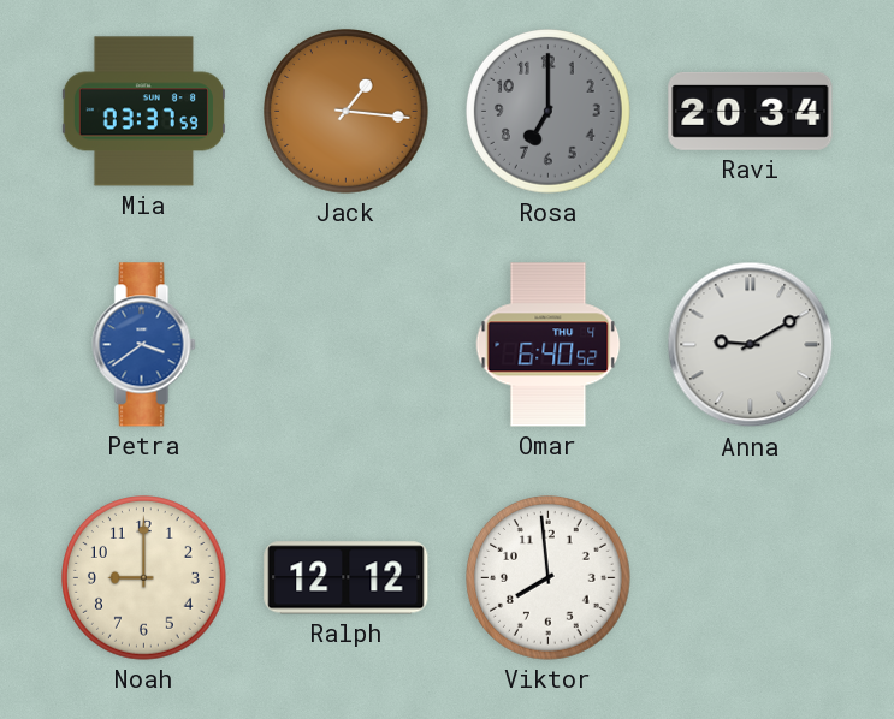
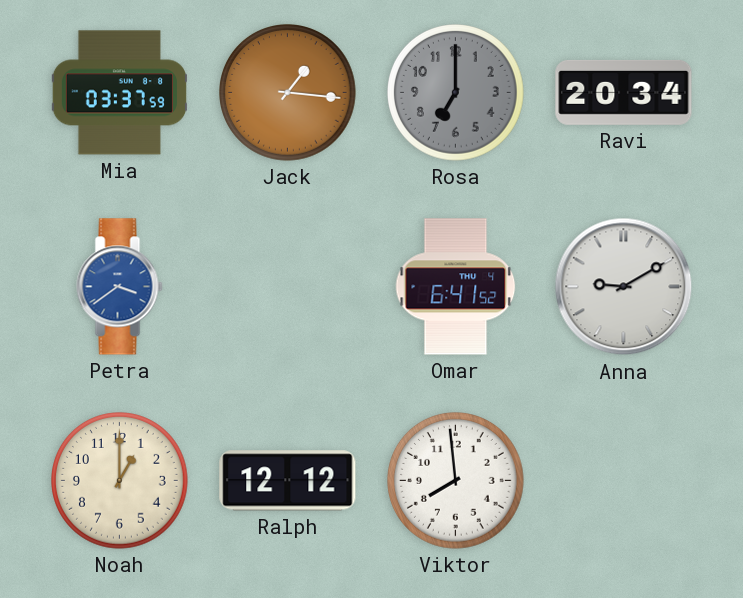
Omar: 6:40 -> 6:41
Noah: 9:00 -> 1:00
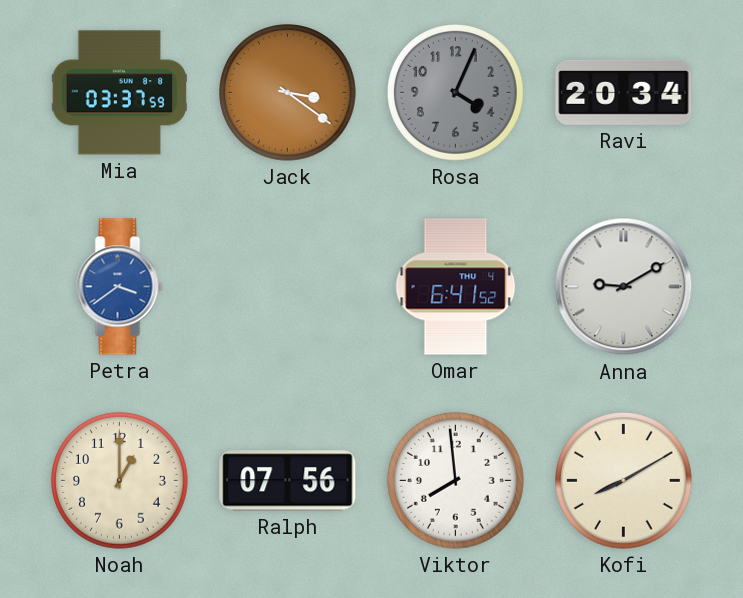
Jack: 1:16 -> 3:21
Rosa: 7:00 -> 4:04
Ralph: 12:12 -> 07:56
Kofi: none -> 8:10
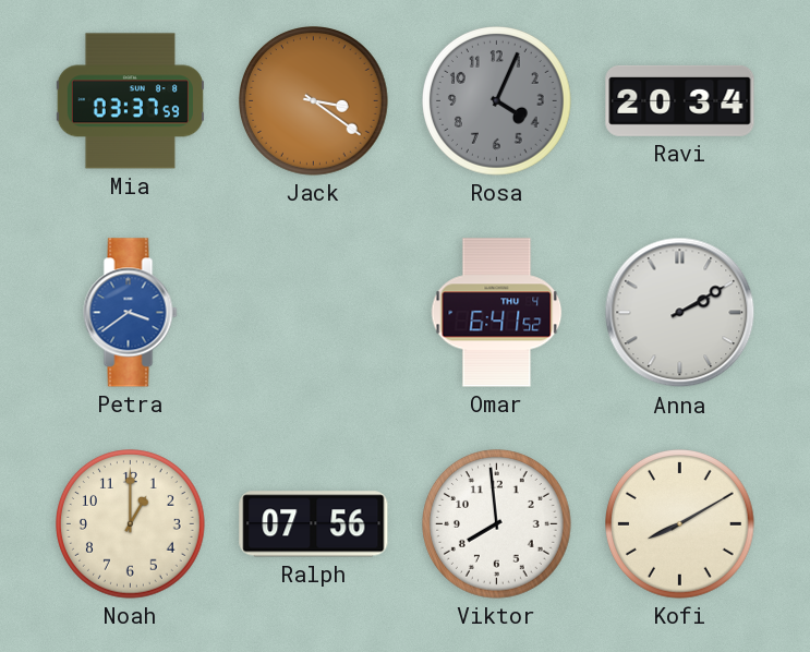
Anna: 9:10 -> 2:10
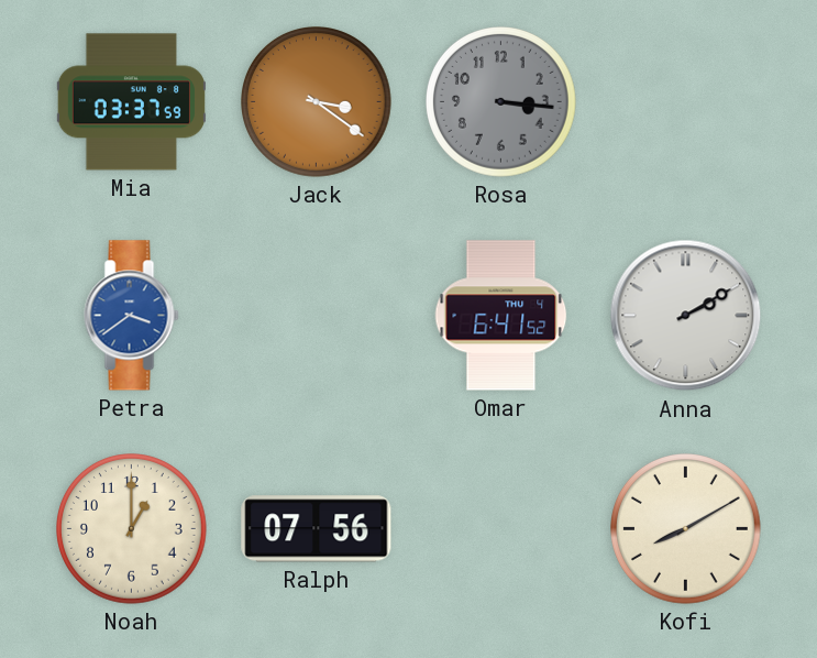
Rosa: 4:04 -> 3:16
Ravi: 20:34 -> none
Viktor: 7:59 -> none
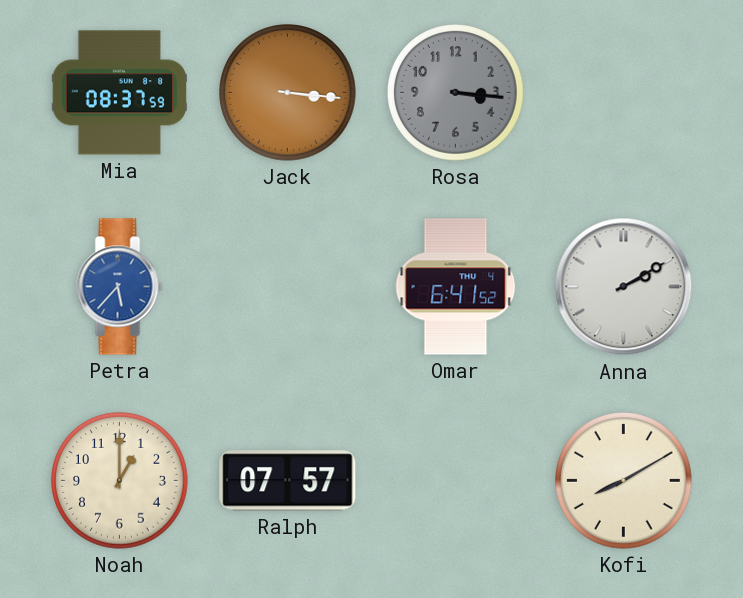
Mia: 03:37 -> 08:37
Jack: 3:21 -> 3:16
Petra: 3:39 -> 5:37
Ralph: 07:56 -> 07:57
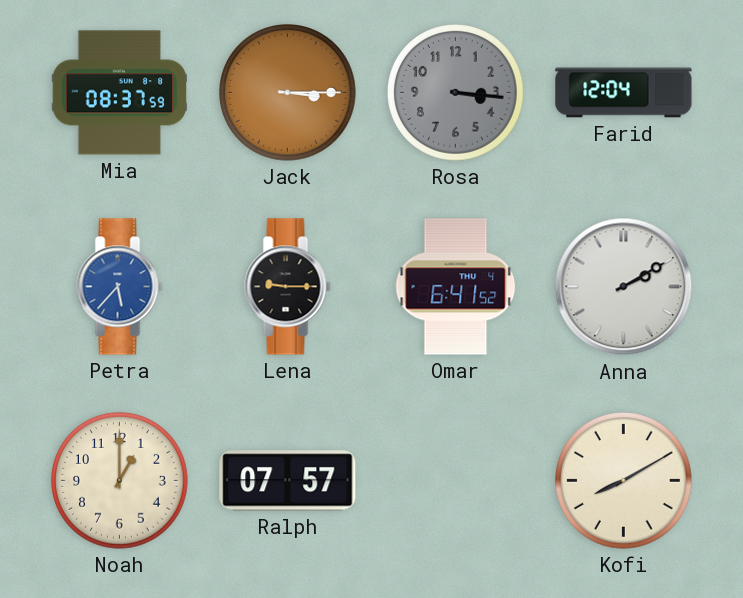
Jack: 3:16 -> 3:15
Farid: none -> 12:04
Lena: none -> 9:15
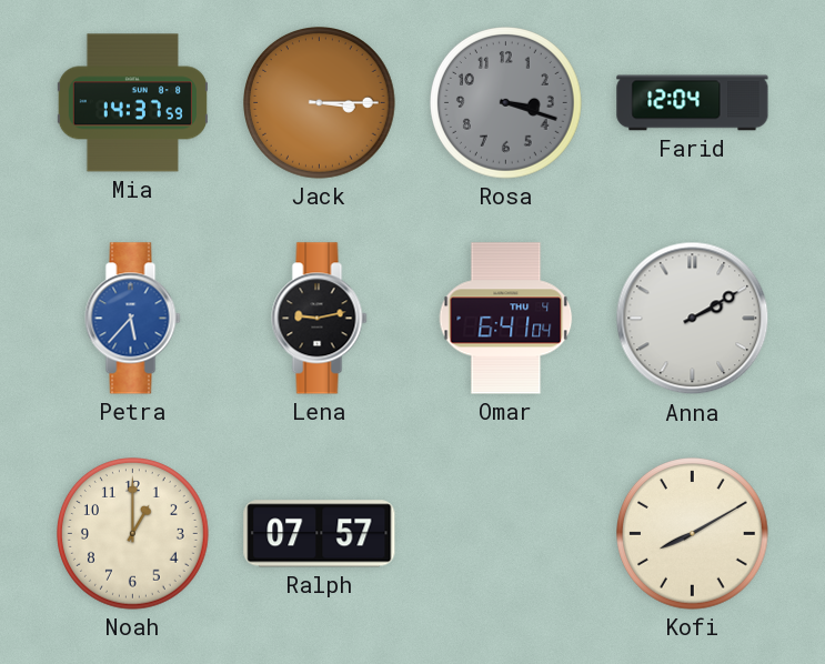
Mia: 08:37 -> 14:37
Rosa: 3:16 -> 3:18
Lena: 9:15 -> 9:13
Omar: 6:41:52 -> 6:41:04
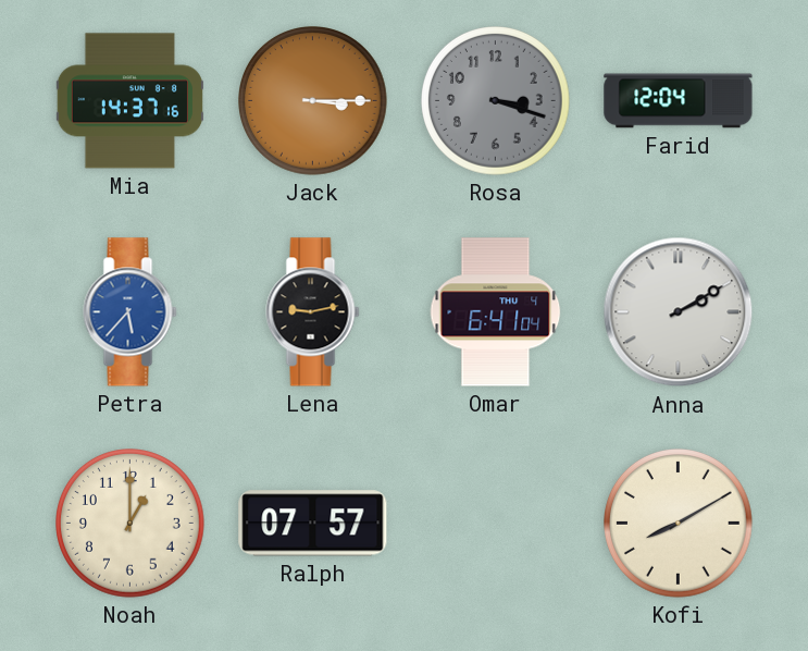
Mia: 14:37:59 -> 14:37:16
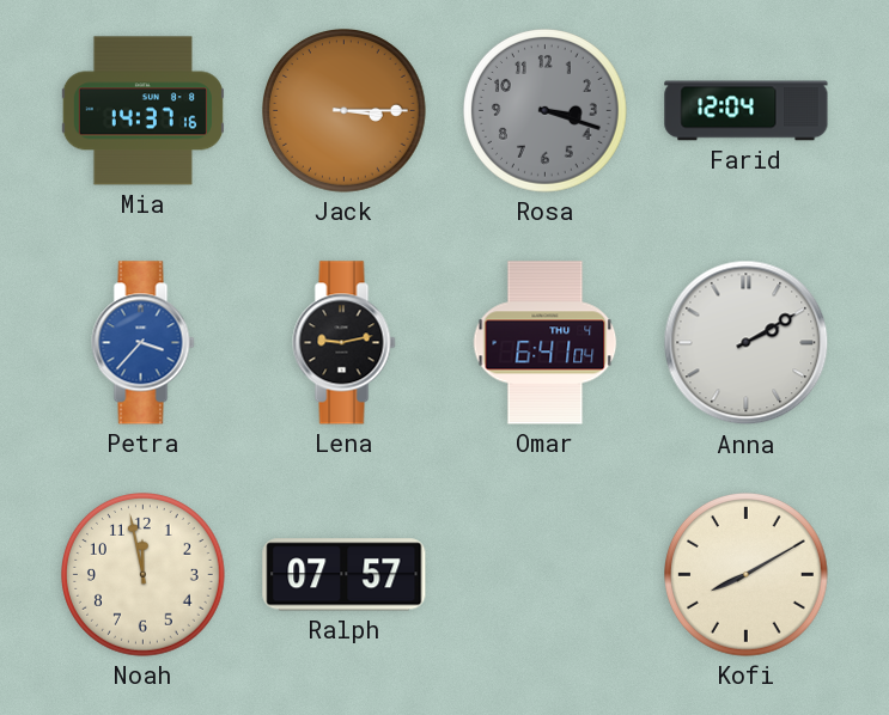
Petra: 5:37 -> 3:37
Noah: 1:00 -> 11:58
